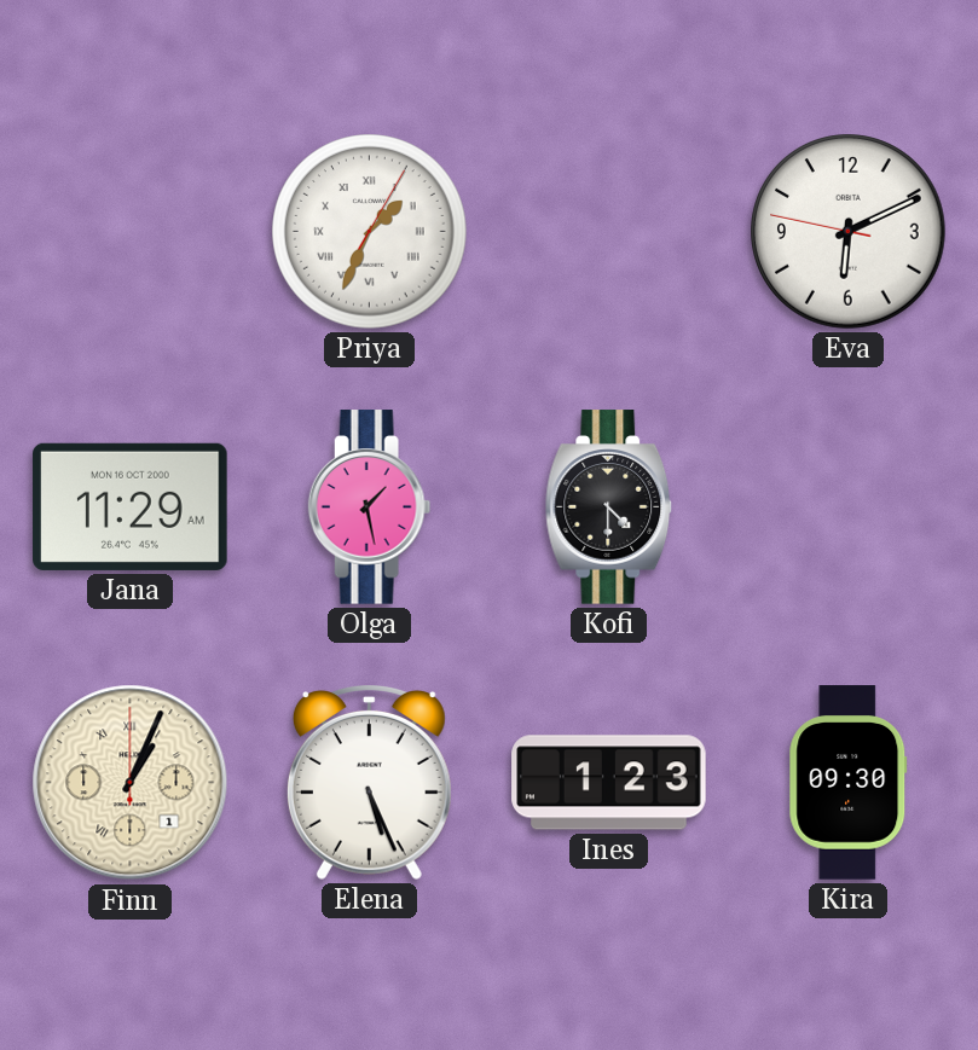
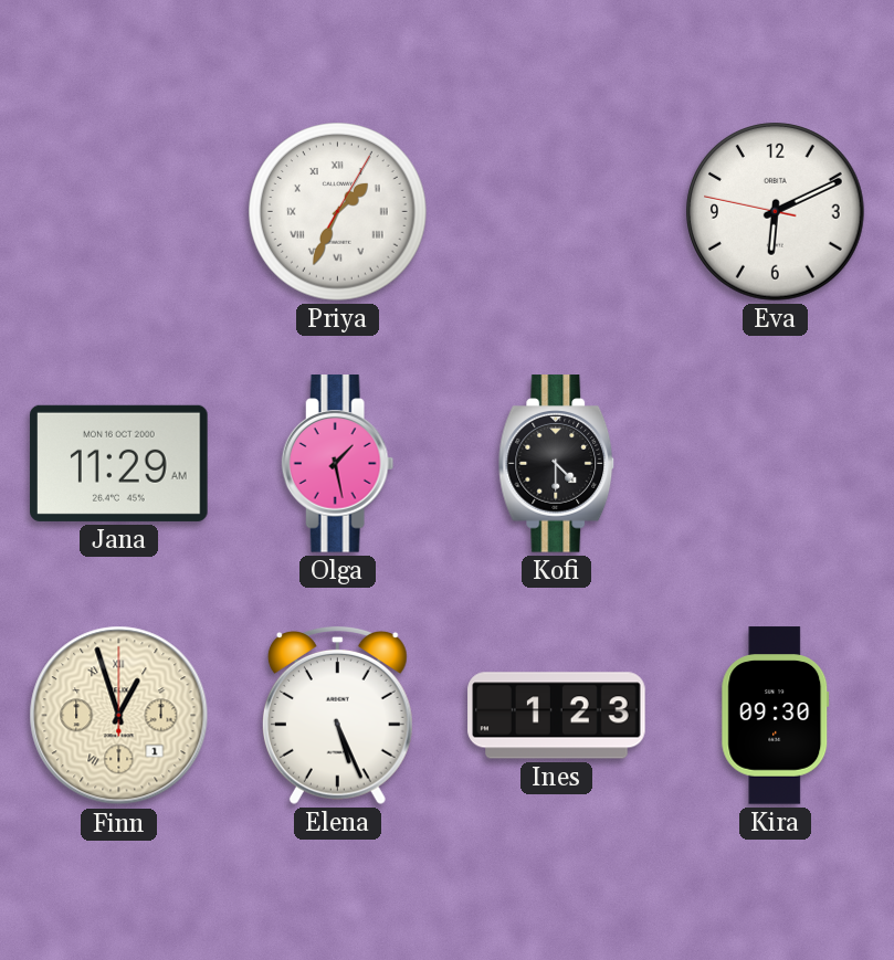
Finn: 1:04 -> 12:57
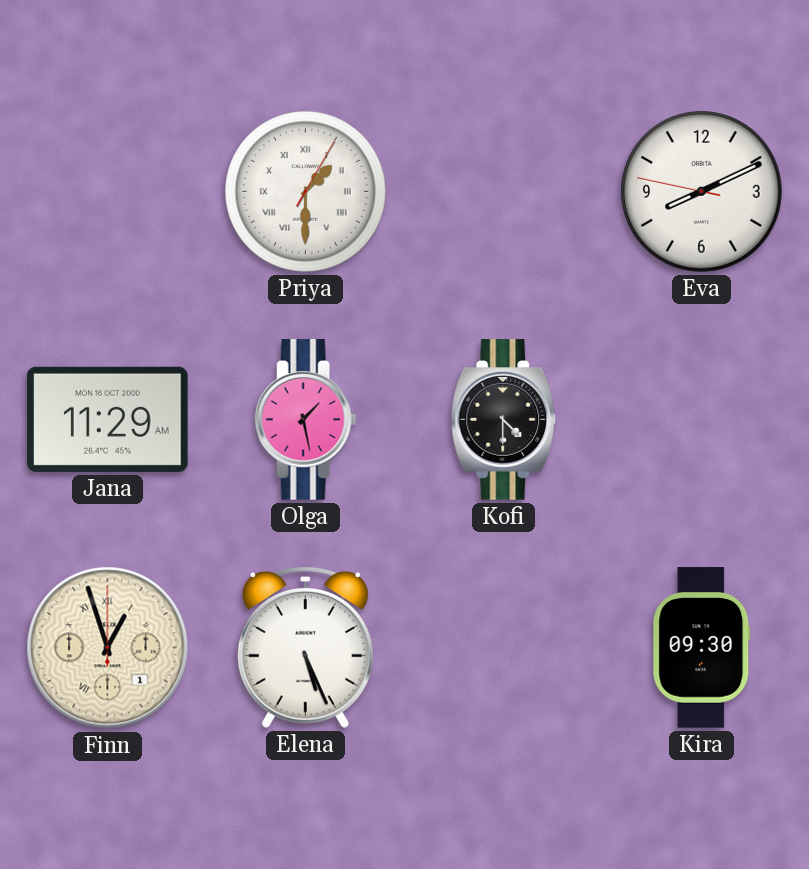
Priya: 1:34 -> 1:30
Eva: 6:10 -> 8:10
Ines: 1:23 -> none
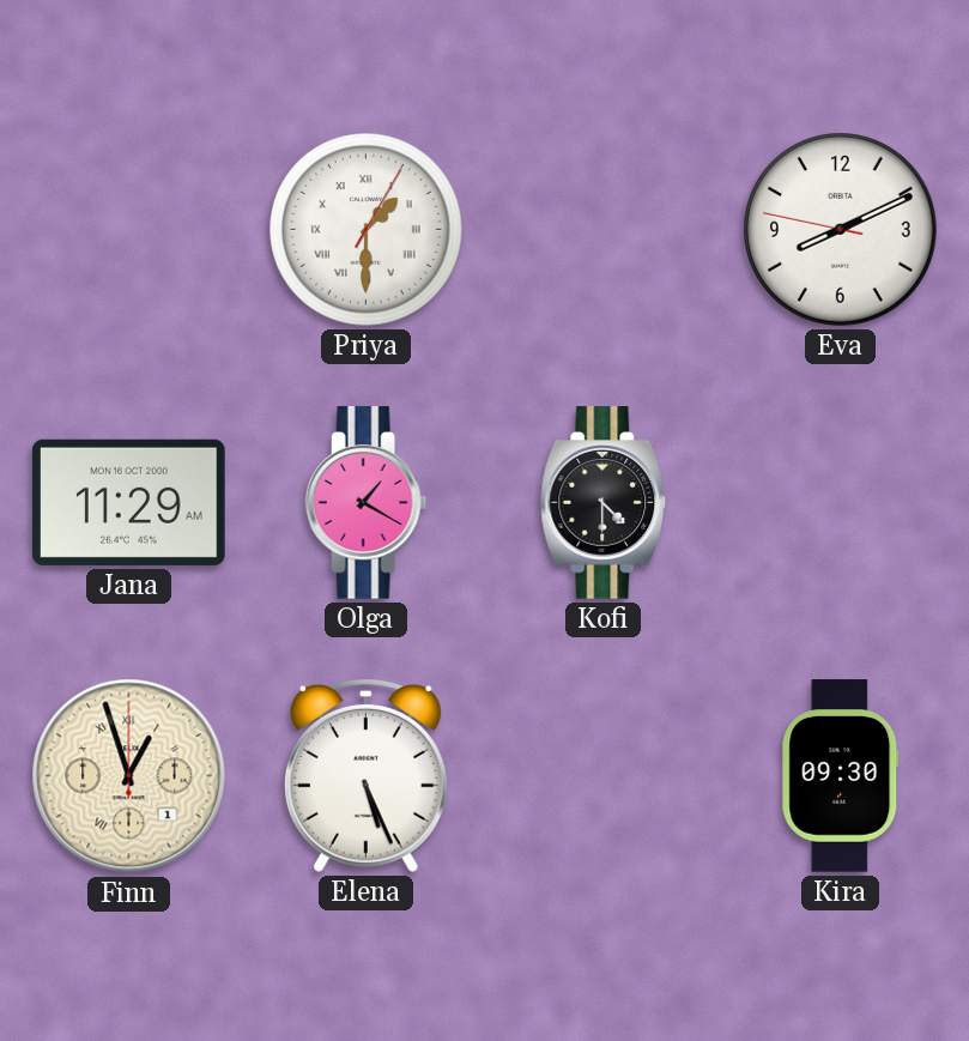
Olga: 1:28 -> 1:20
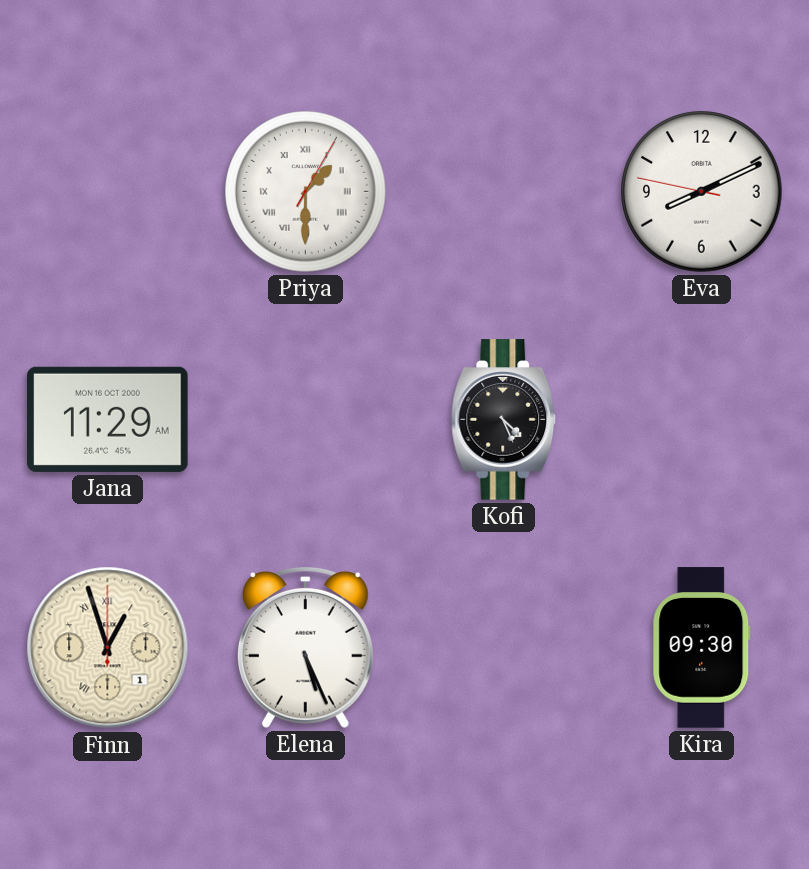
Olga: 1:20 -> none
Kofi: 4:30 -> 4:26
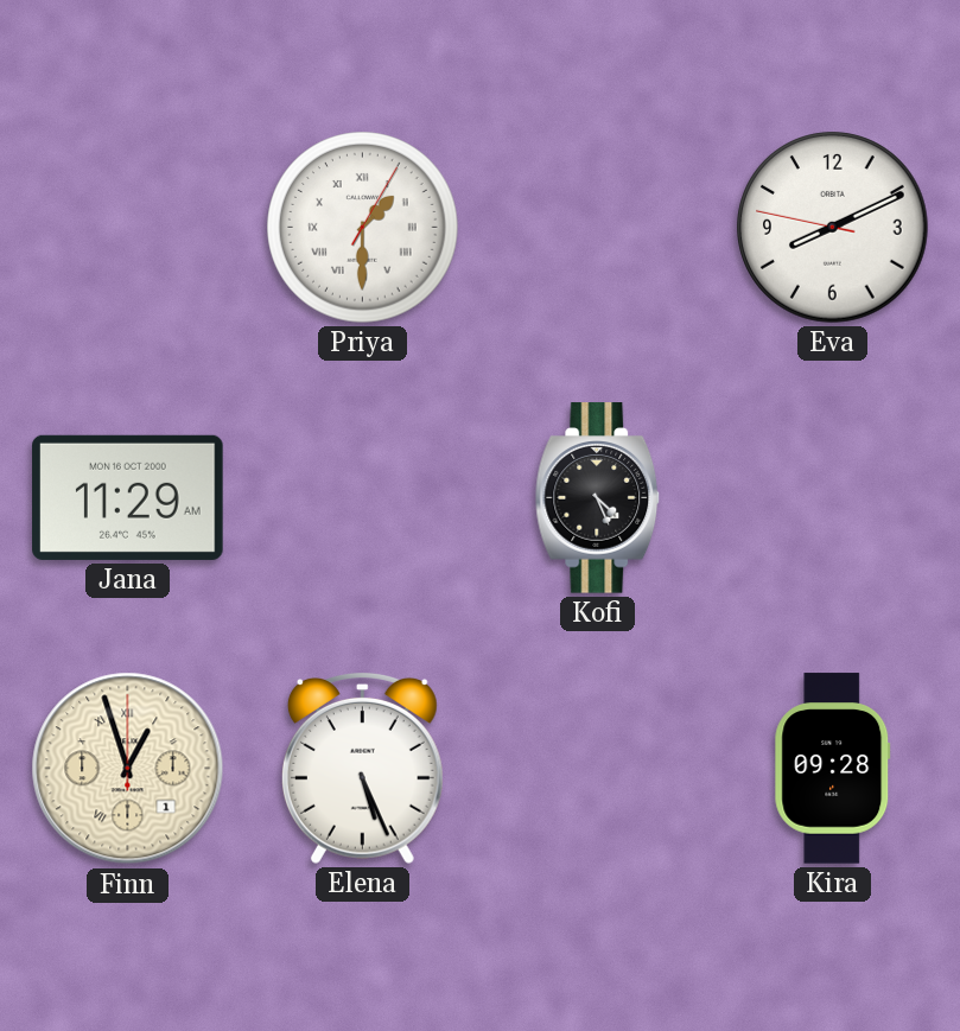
Kira: 09:30 -> 09:28
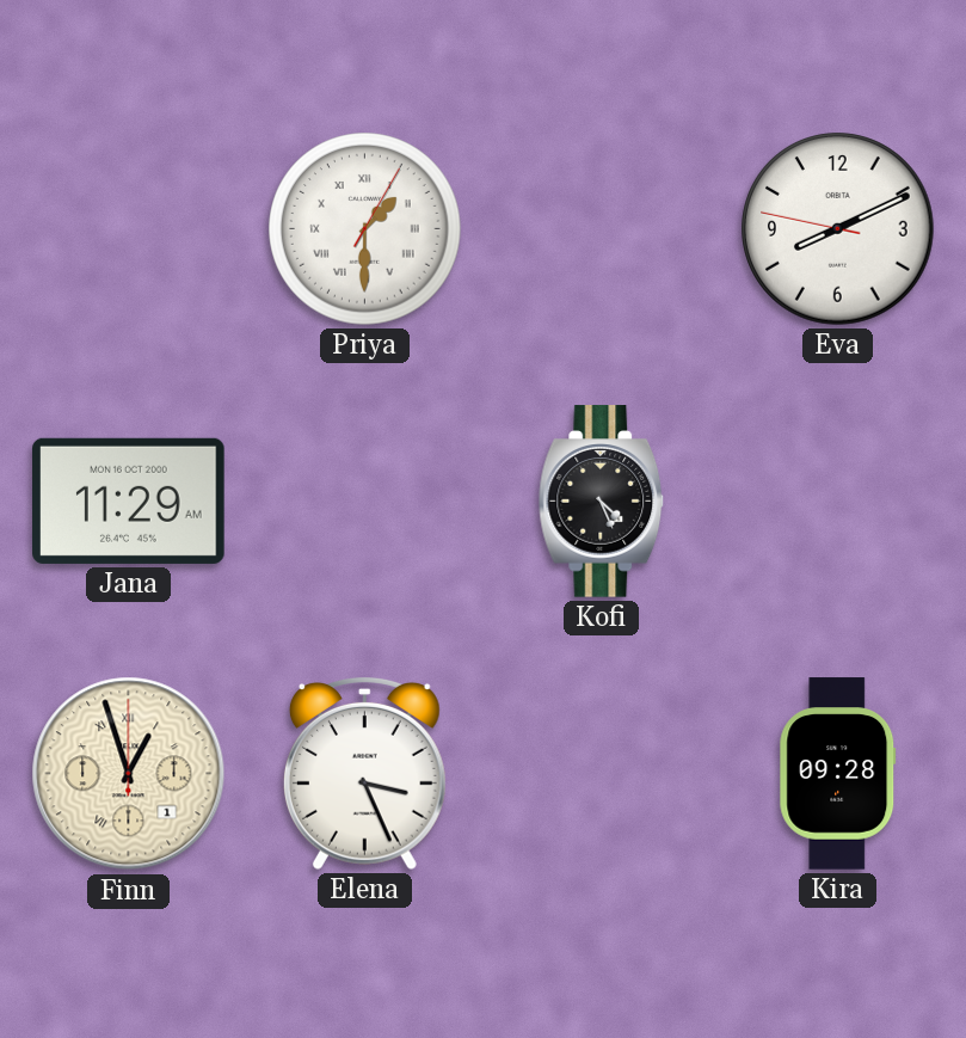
Elena: 5:26 -> 3:26
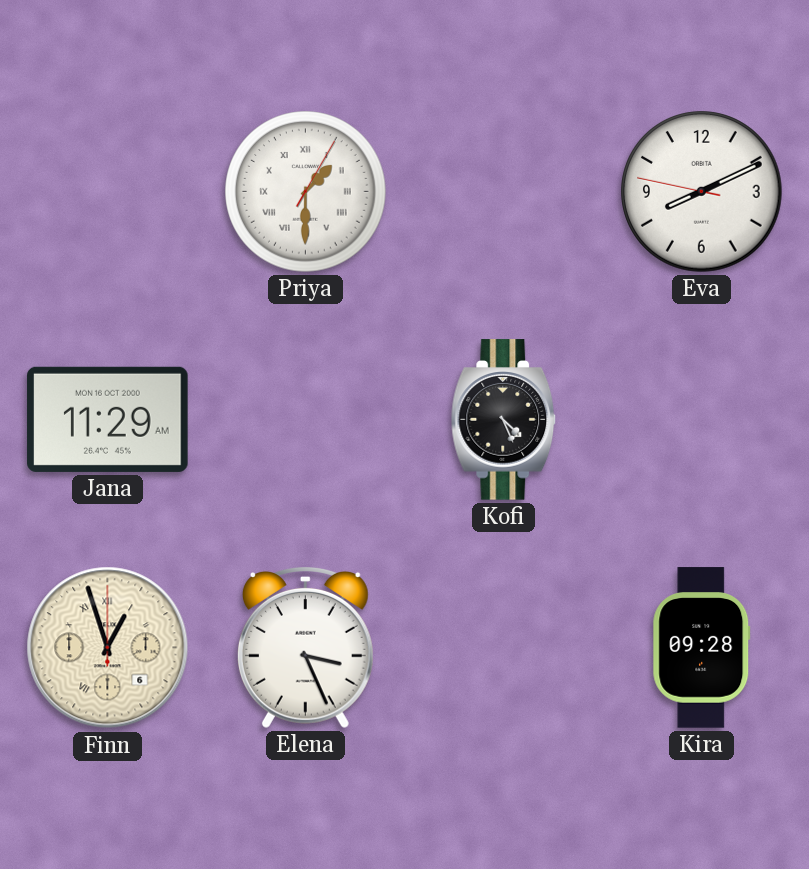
Finn date: 1 -> 6
